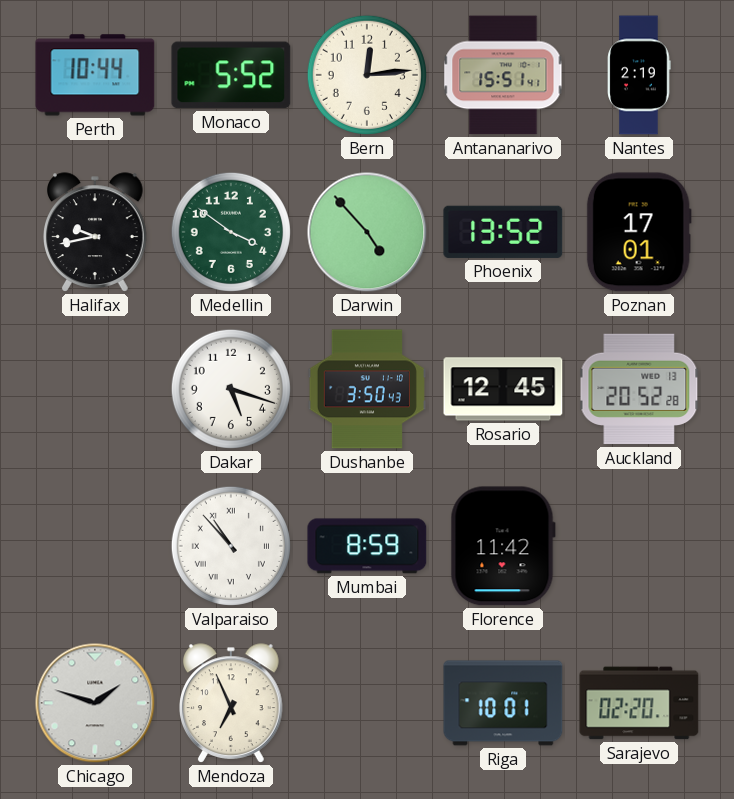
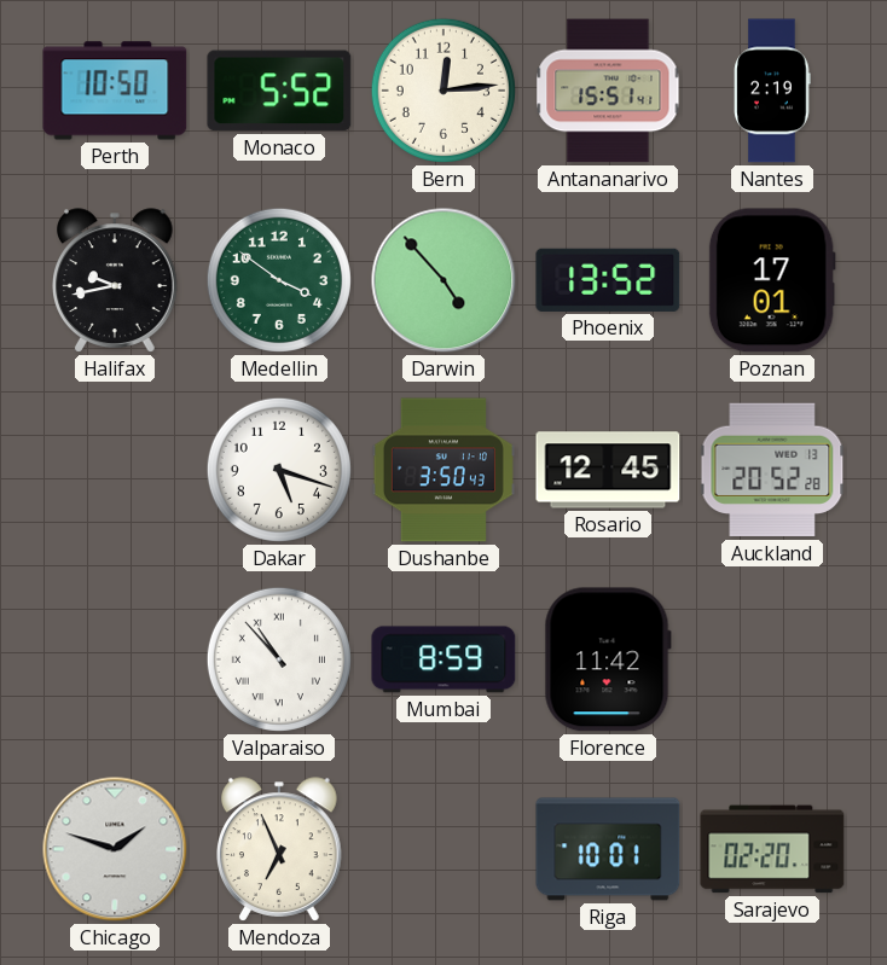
Perth: 10:44 -> 10:50
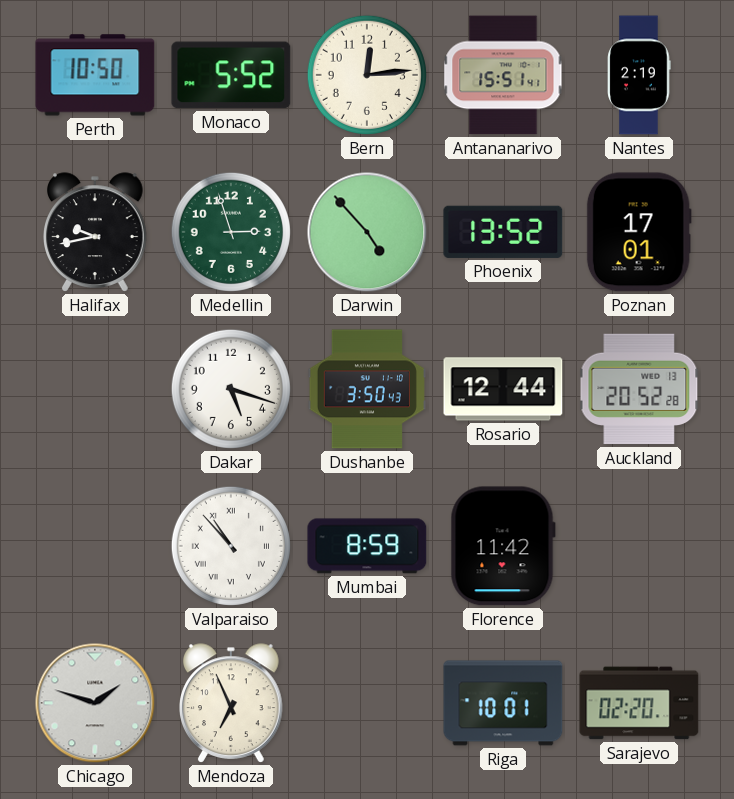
Medellin: 3:51 -> 2:57
Rosario: 12:45 -> 12:44
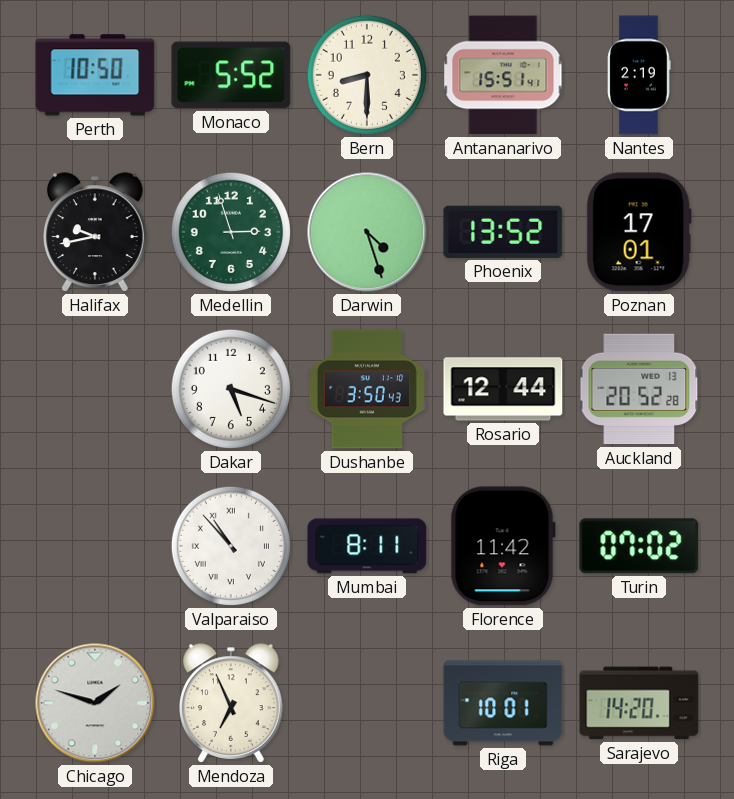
Bern: 12:14 -> 8:30
Darwin: 4:53 -> 4:27
Mumbai: 8:59 -> 8:11
Turin: none -> 07:02
Sarajevo: 02:20 -> 14:20
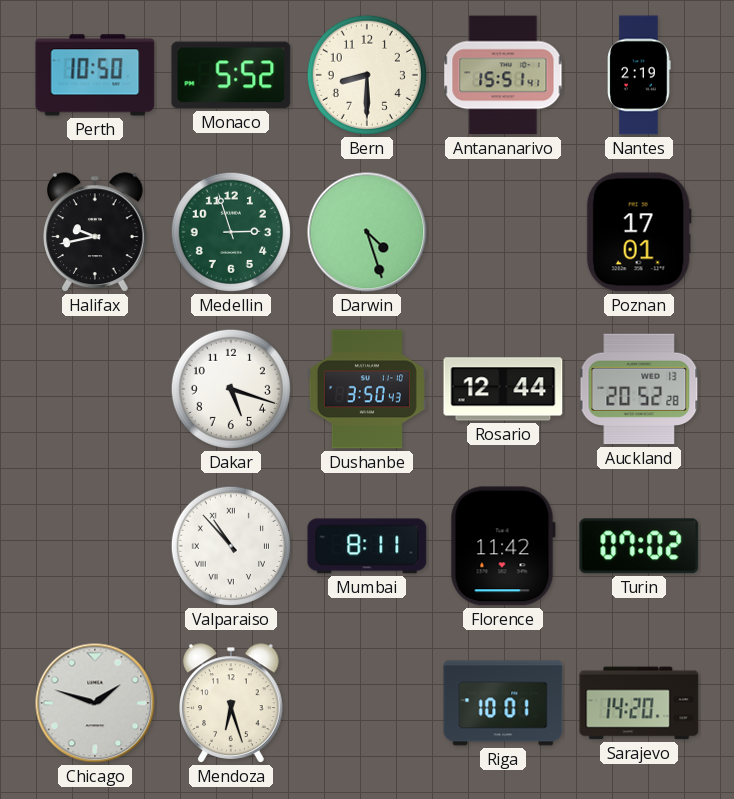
Phoenix: 13:52 -> none
Mendoza: 6:56 -> 6:27
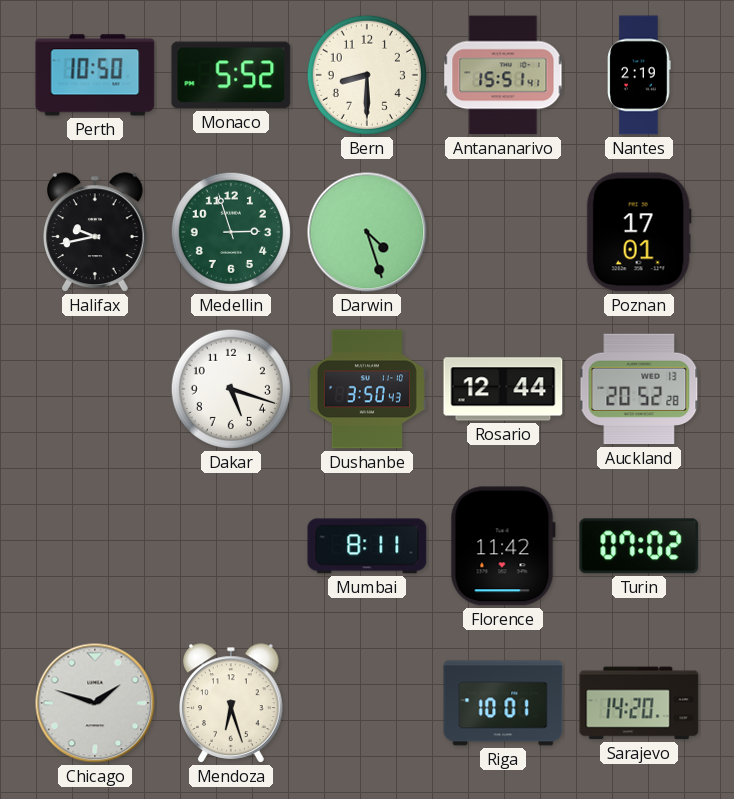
Valparaiso: 10:53 -> none
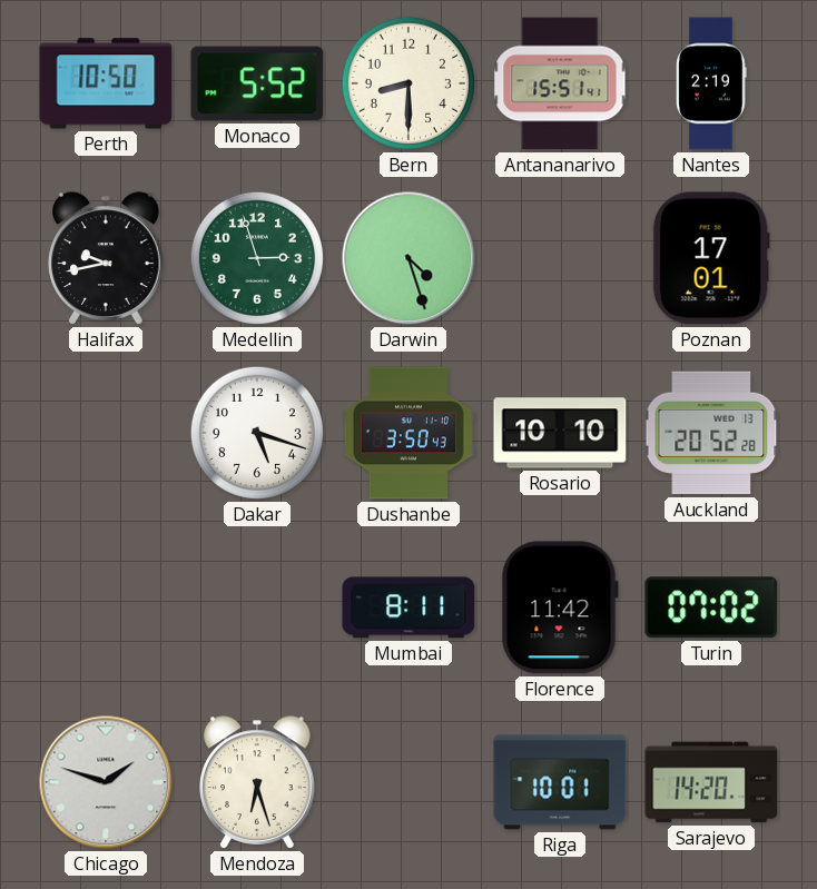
Rosario: 12:44 -> 10:10
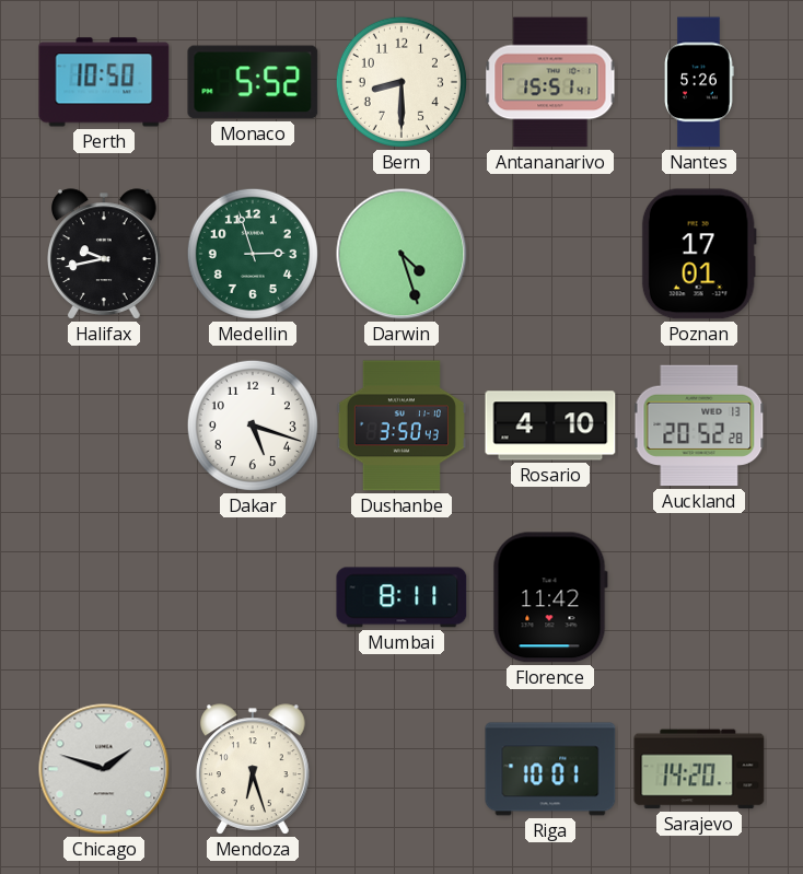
Nantes: 2:19 -> 5:26
Rosario: 10:10 -> 4:10
Turin: 07:02 -> none
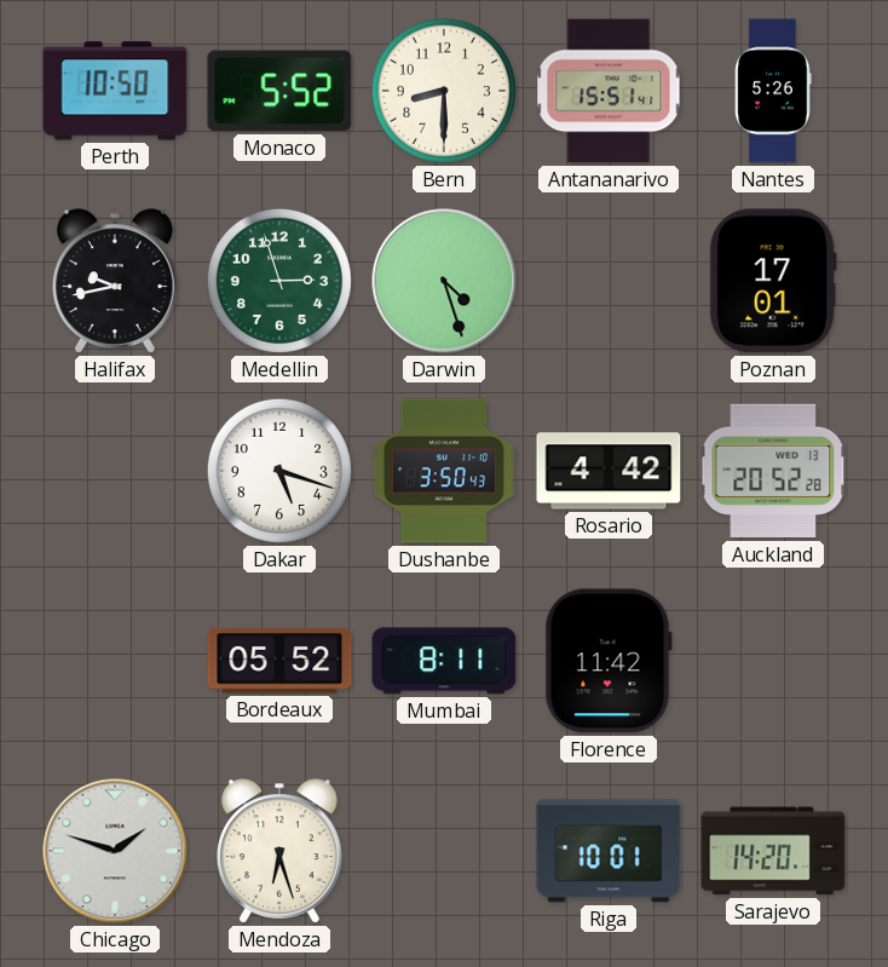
Rosario: 4:10 -> 4:42
Bordeaux: none -> 05:52
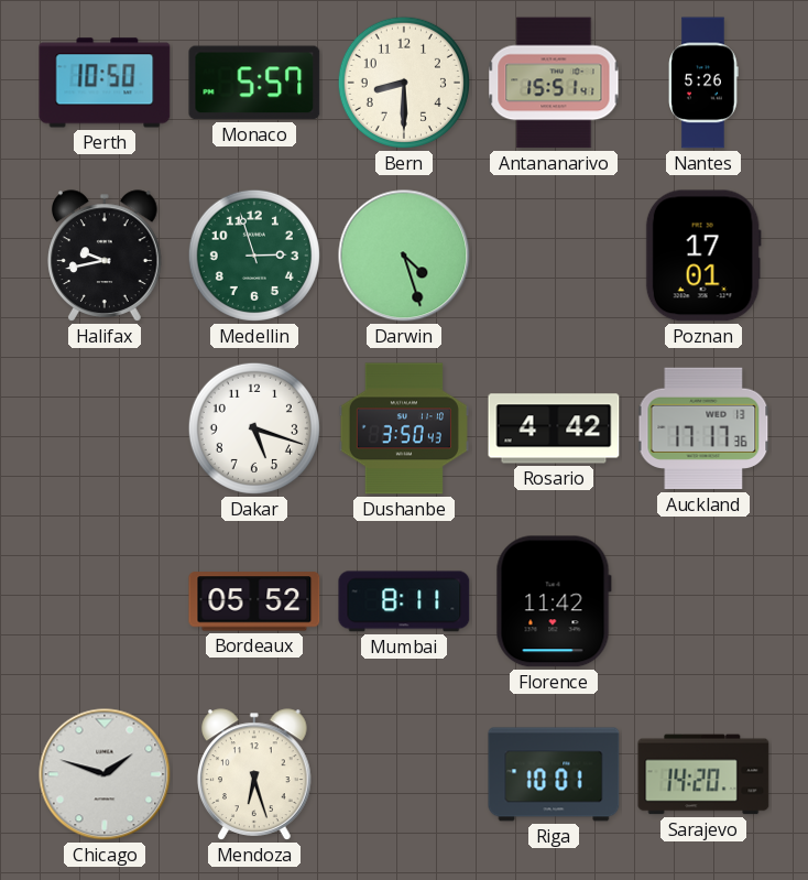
Monaco: 5:52 -> 5:57
Auckland: 20:52 -> 17:17
